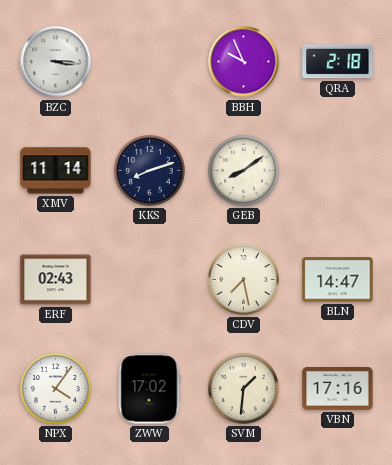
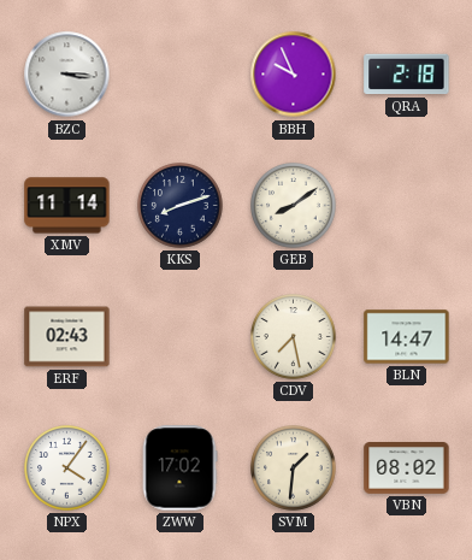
VBN: 17:16 -> 08:02
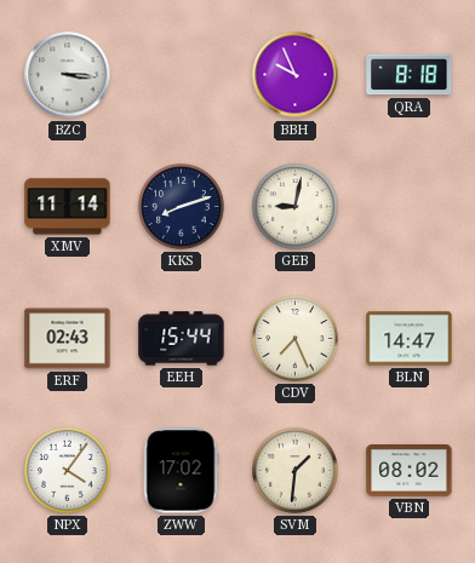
QRA: 2:18 -> 8:18
GEB: 8:09 -> 9:02
EEH: none -> 15:44
CDV: 7:28 -> 7:26
